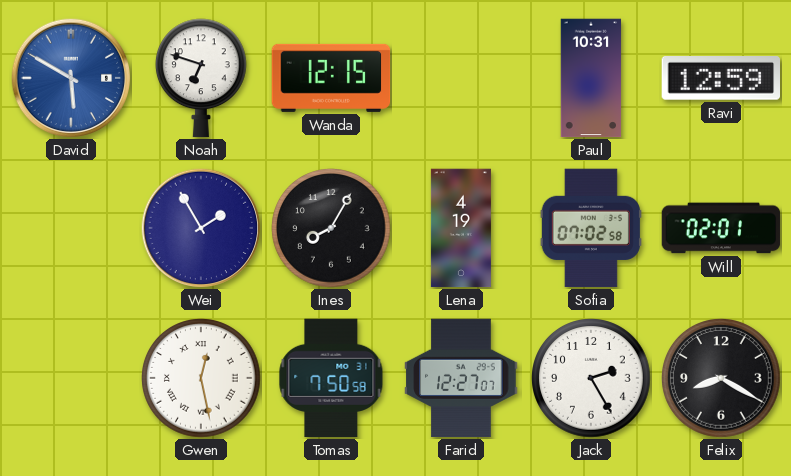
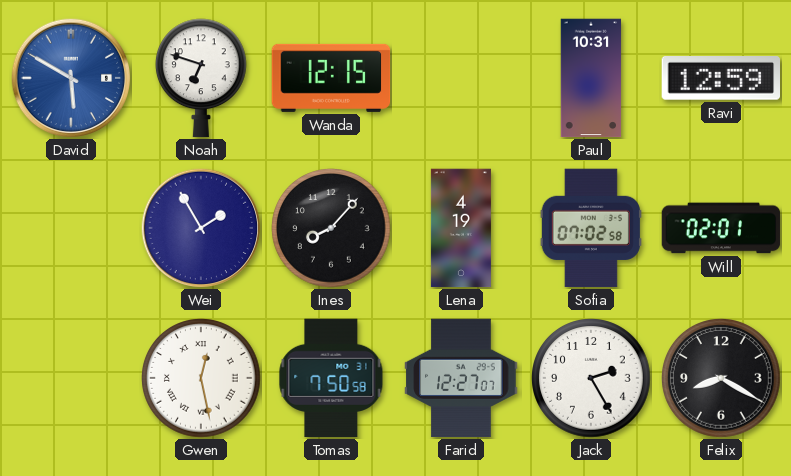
Ines: 8:05 -> 8:07
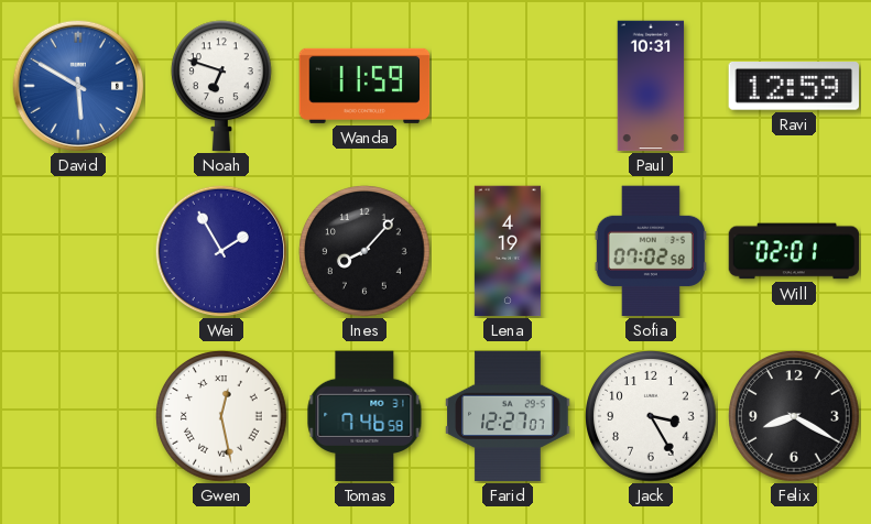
Wanda: 12:15 -> 11:59
Tomas: 7:50 -> 7:46
Jack: 2:25 -> 3:25
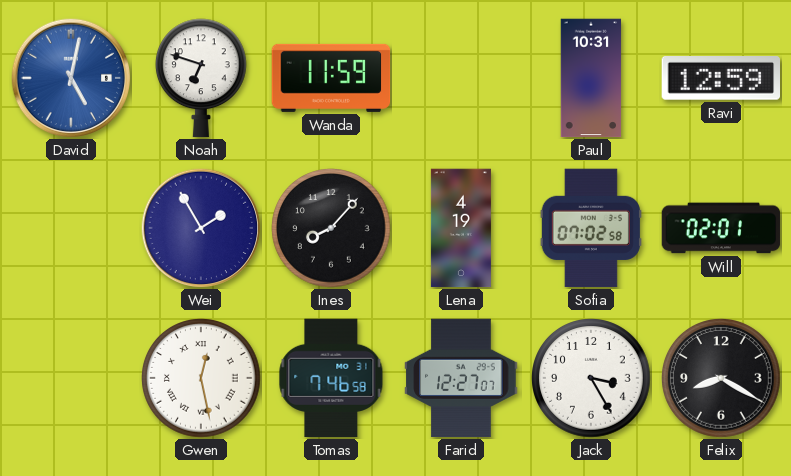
David: 5:50 -> 5:02
